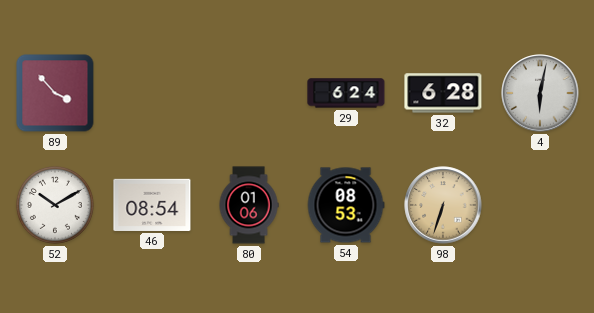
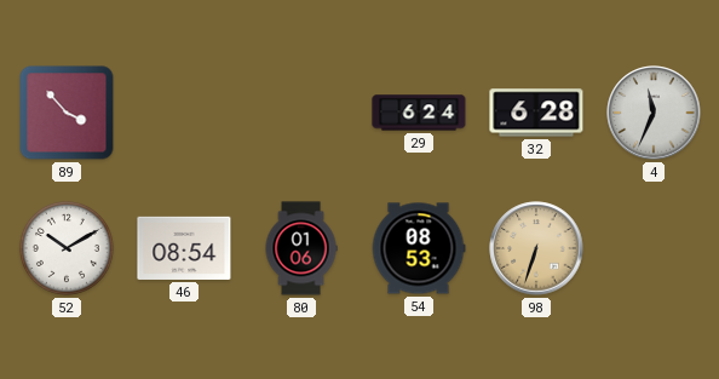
4: 6:02 -> 11:34
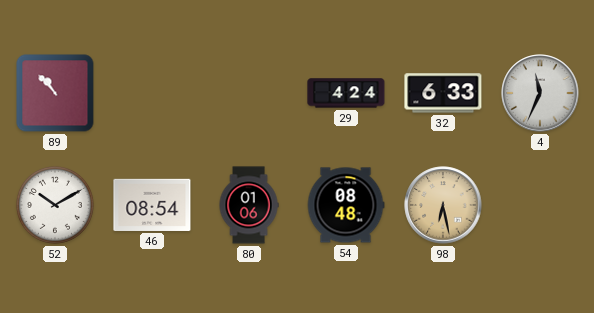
89: 3:53 -> 10:53
29: 6:24 -> 4:24
32: 6:28 -> 6:33
54: 08:53 -> 08:48
98: 6:33 -> 6:28
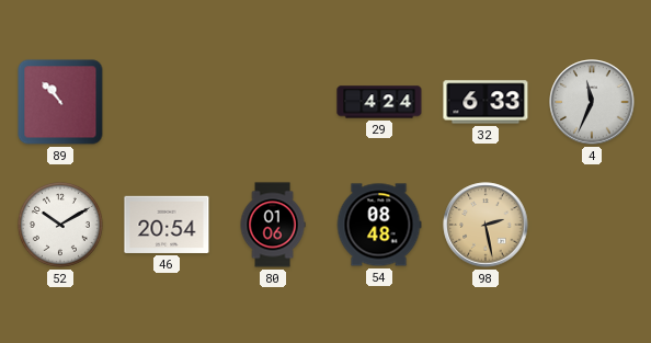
46: 08:54 -> 20:54
98: 6:28 -> 2:28
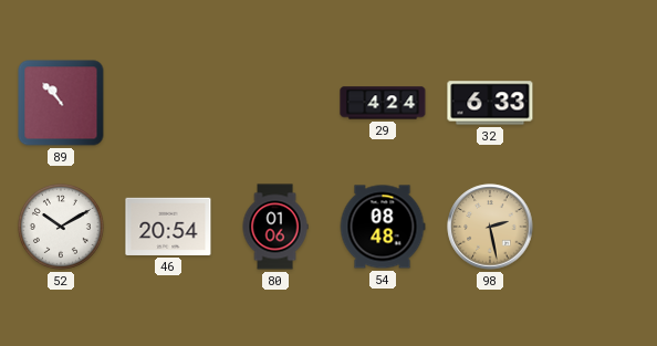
4: 11:34 -> none
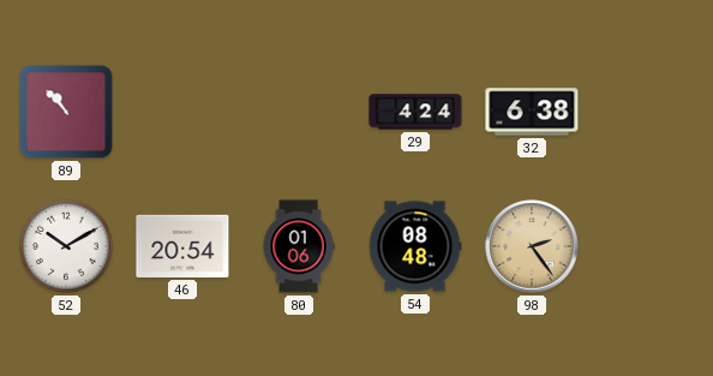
32: 6:33 -> 6:38
98: 2:28 -> 2:24
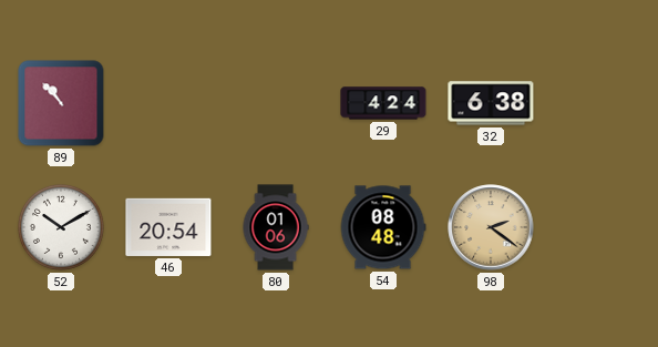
98: 2:24 -> 2:21
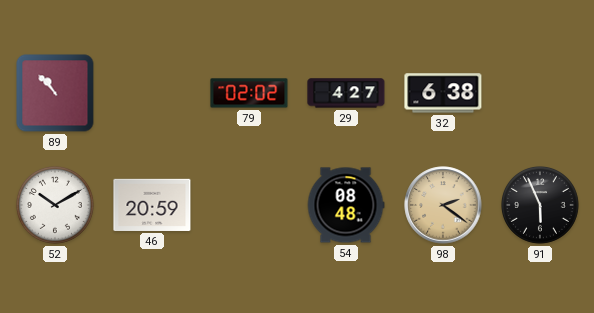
79: none -> 02:02
29: 4:24 -> 4:27
46: 20:54 -> 20:59
80: 01:06 -> none
91: none -> 5:56
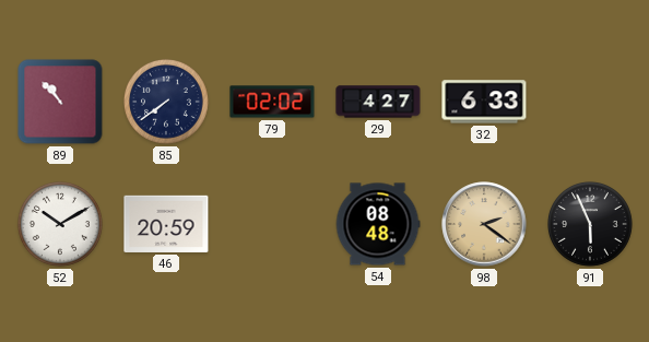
85: none -> 7:39
32: 6:38 -> 6:33
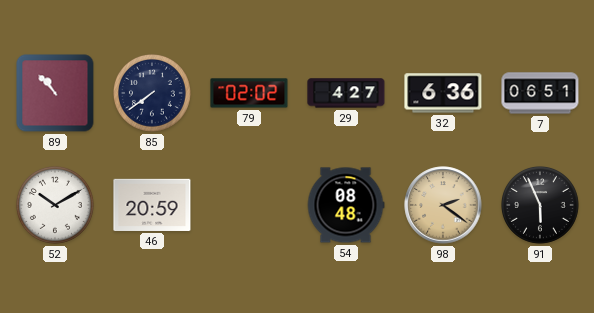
32: 6:33 -> 6:36
7: none -> 06:51
